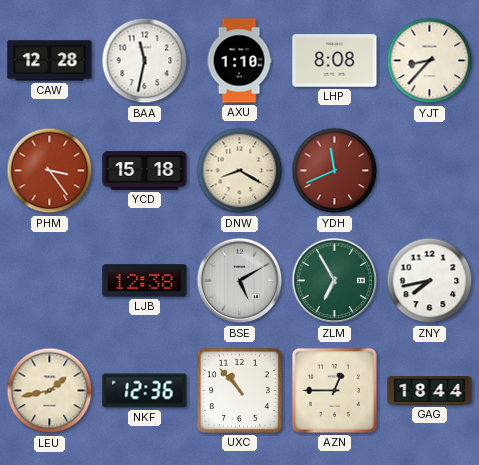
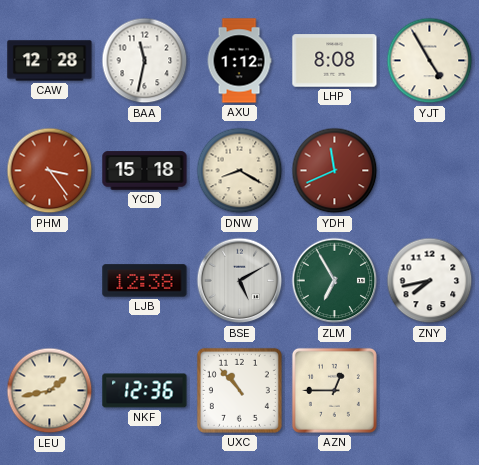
AXU: 1:10 -> 1:12
YJT: 8:37 -> 4:55
GAG: 18:44 -> none
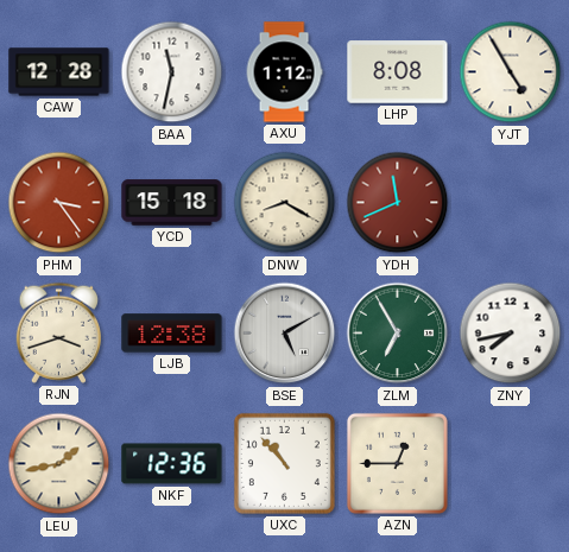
RJN: none -> 3:42
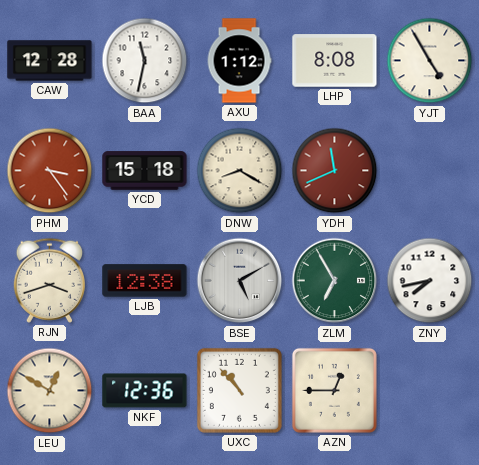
LEU: 1:43 -> 12:50
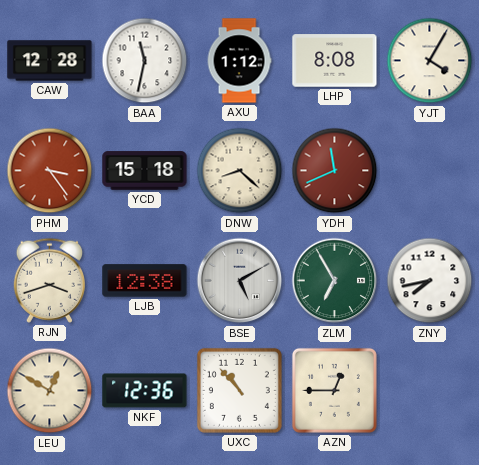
YJT: 4:55 -> 4:05
DNW: 8:20 -> 8:22
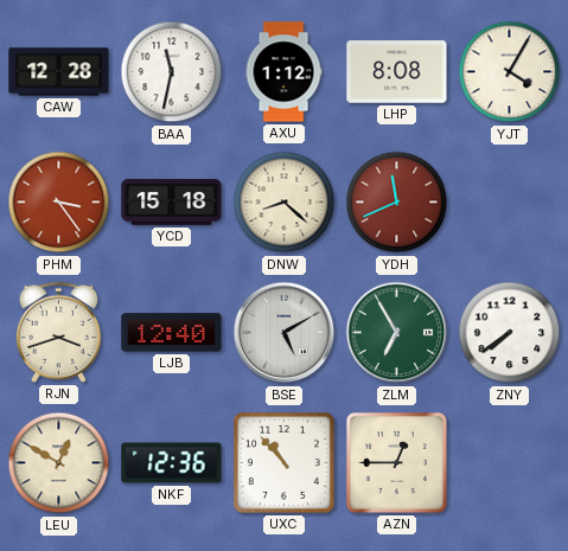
LJB: 12:38 -> 12:40
ZNY: 7:43 -> 7:39
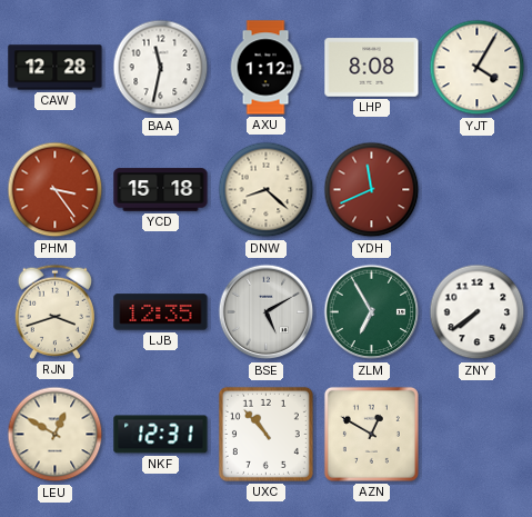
LJB: 12:40 -> 12:35
NKF: 12:36 -> 12:31
AZN: 12:45 -> 12:50
